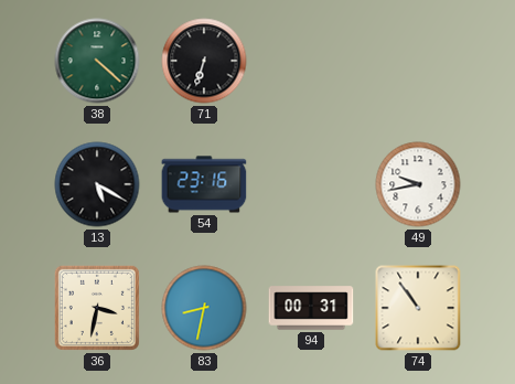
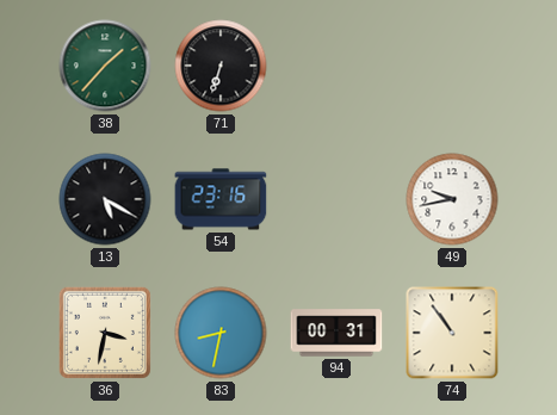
38: 4:22 -> 1:37
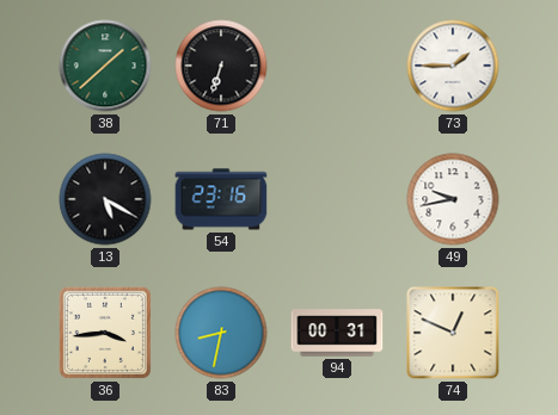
38: 1:37 -> 1:38
73: none -> 1:45
36: 3:32 -> 3:44
74: 10:54 -> 12:49
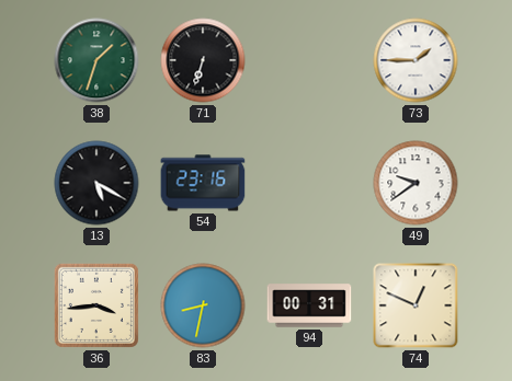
38: 1:38 -> 1:33
49: 9:43 -> 9:39
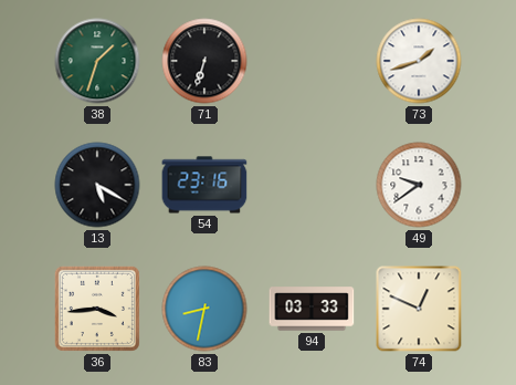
73: 1:45 -> 1:42
94: 00:31 -> 03:33
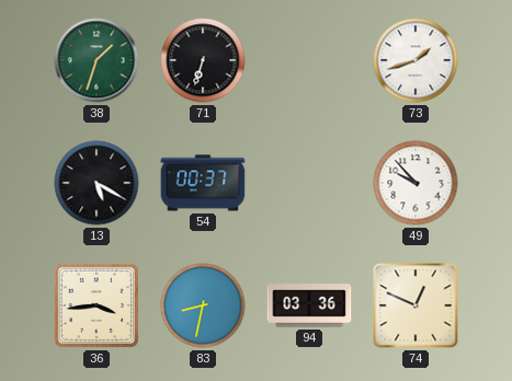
54: 23:16 -> 00:37
49: 9:39 -> 9:53
94: 03:33 -> 03:36
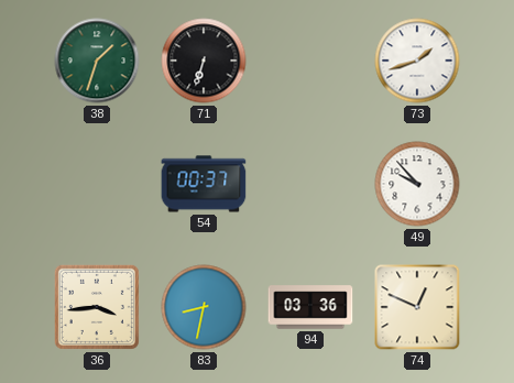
13: 5:20 -> none
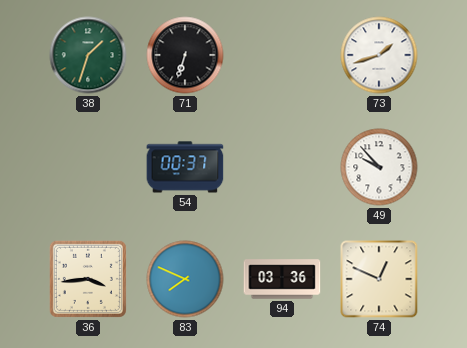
83: 8:32 -> 7:49
